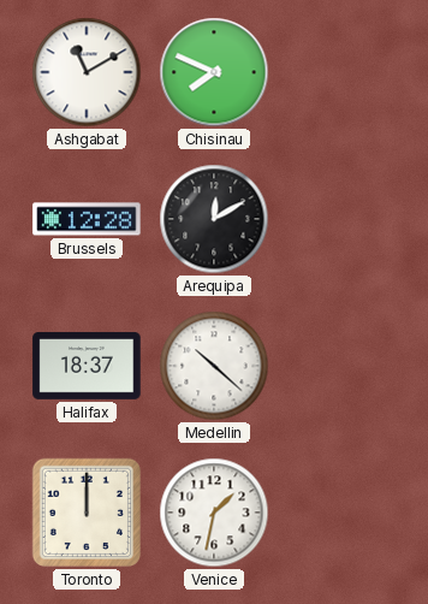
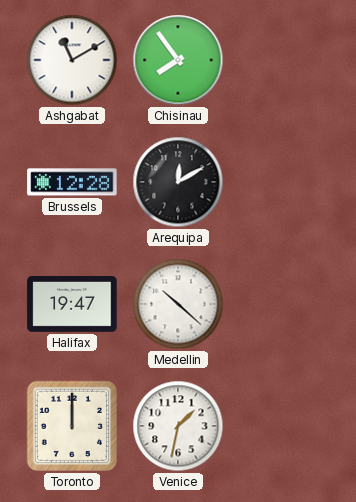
Chisinau: 7:49 -> 7:54
Halifax: 18:37 -> 19:47
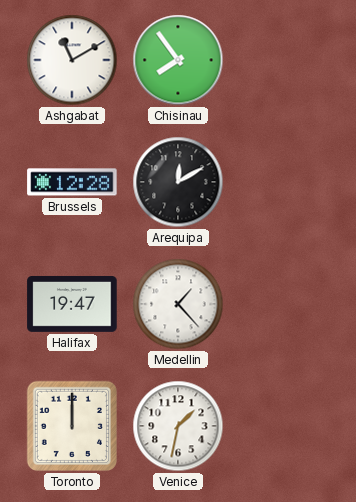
Medellin: 10:22 -> 1:23
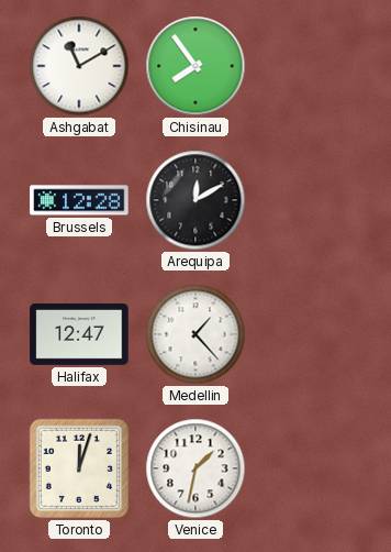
Halifax: 19:47 -> 12:47
Toronto: 12:00 -> 12:03
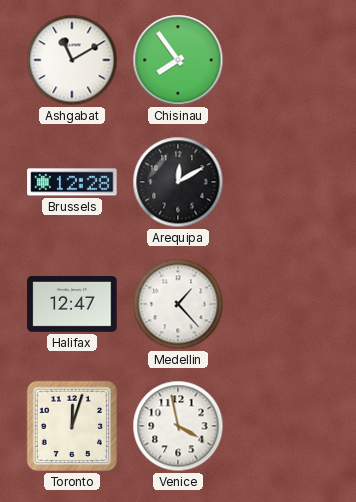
Venice: 1:32 -> 3:58
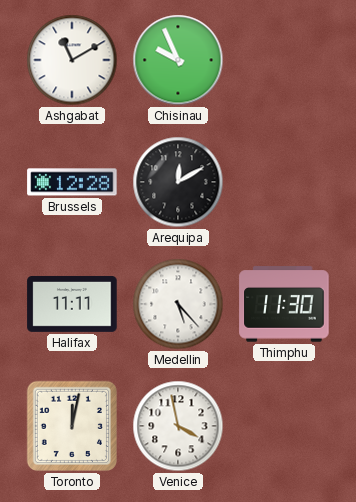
Chisinau: 7:54 -> 9:56
Halifax: 12:47 -> 11:11
Medellin: 1:23 -> 5:23
Thimphu: none -> 11:30
Toronto: 12:03 -> 12:02
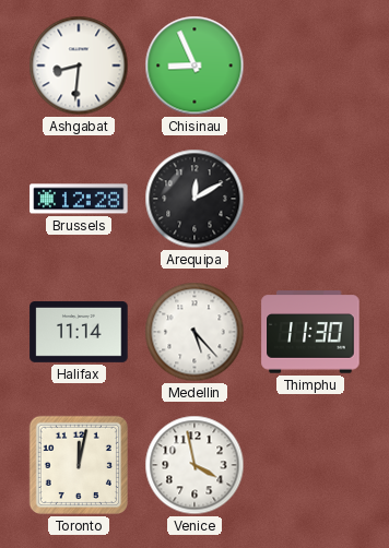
Ashgabat: 11:10 -> 8:31
Chisinau: 9:56 -> 8:56
Halifax: 11:11 -> 11:14
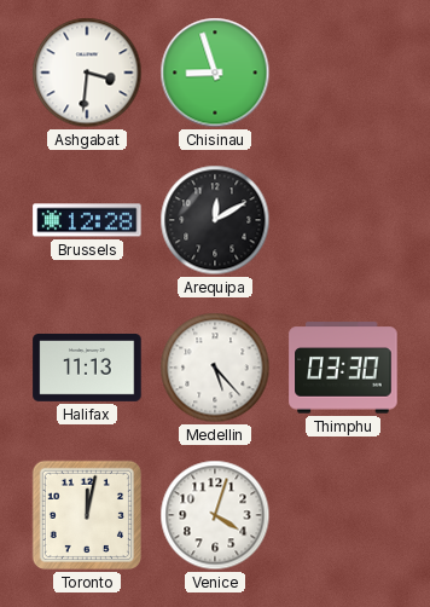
Ashgabat: 8:31 -> 3:31
Chisinau: 8:56 -> 8:57
Halifax: 11:14 -> 11:13
Thimphu: 11:30 -> 03:30
Venice: 3:58 -> 4:03
